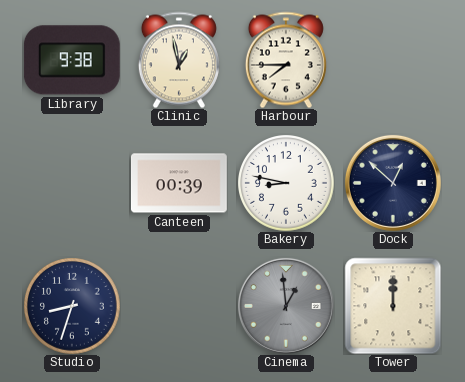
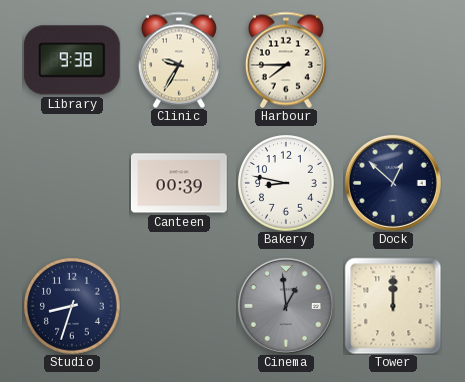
Clinic: 12:58 -> 9:35
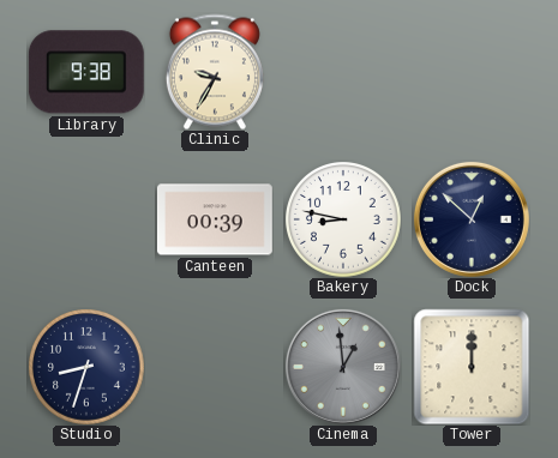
Harbour: 7:45 -> none
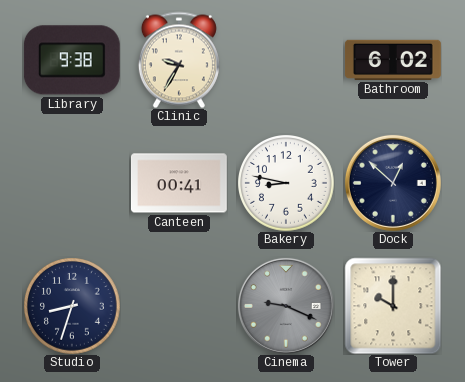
Bathroom: none -> 6:02
Canteen: 00:39 -> 00:41
Cinema: 12:59 -> 9:19
Tower: 12:00 -> 10:00
